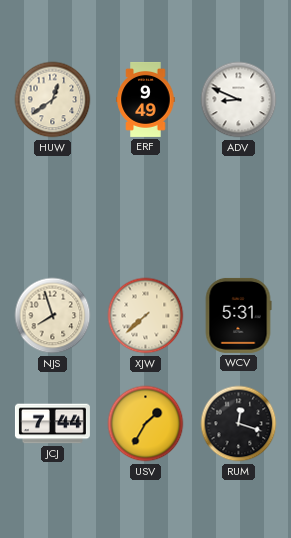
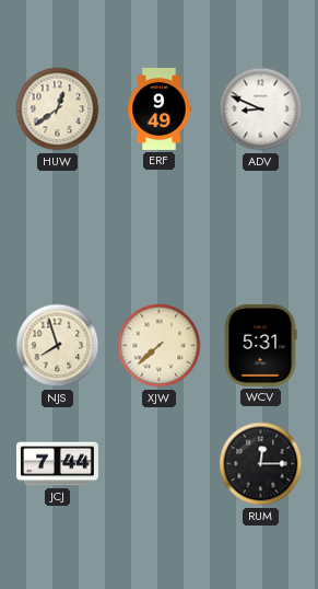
USV: 1:35 -> none
RUM: 12:18 -> 12:15
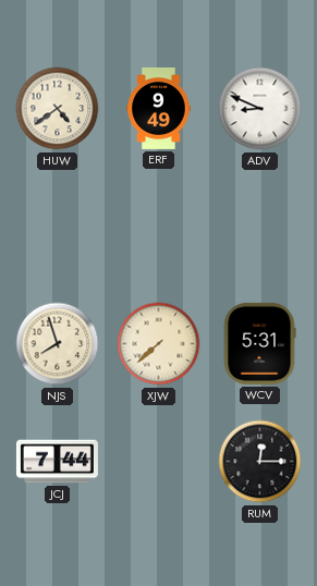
HUW: 12:39 -> 4:39
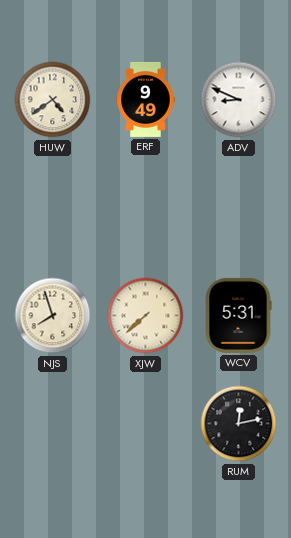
JCJ: 7:44 -> none
RUM: 12:15 -> 12:13
